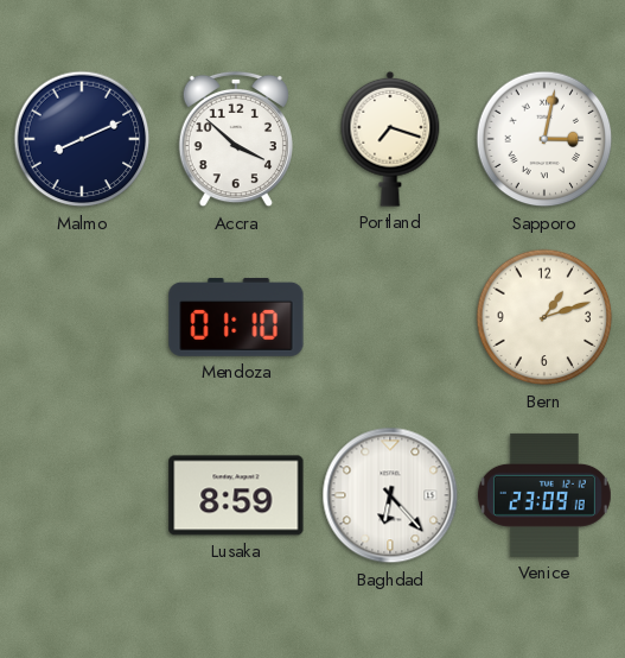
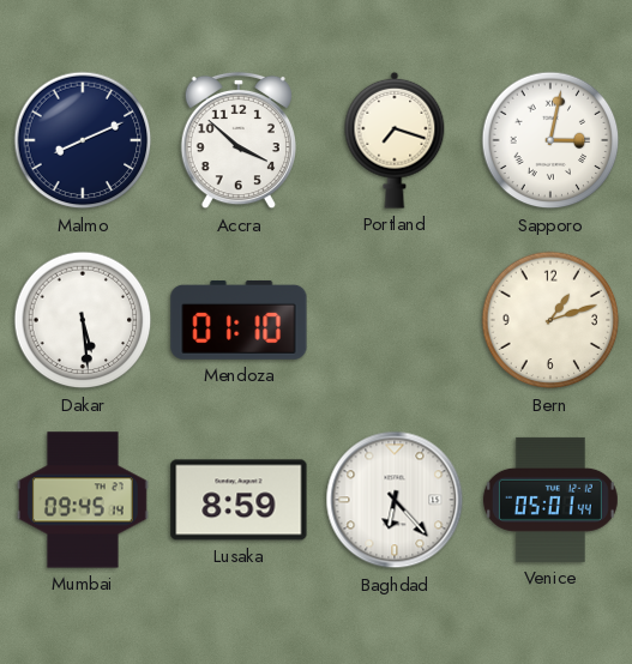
Dakar: none -> 5:29
Mumbai: none -> 09:45
Venice: 23:09 -> 05:01
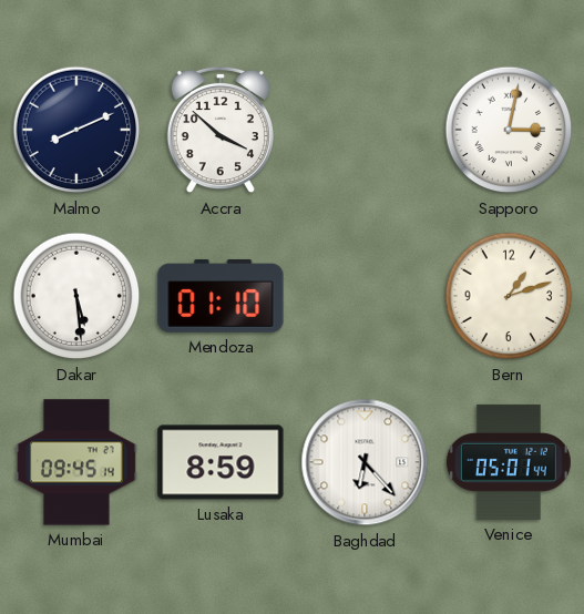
Portland: 7:18 -> none
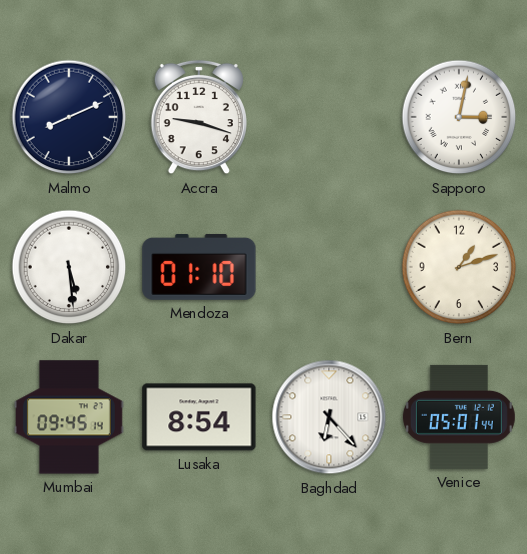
Accra: 3:52 -> 9:18
Lusaka: 8:59 -> 8:54
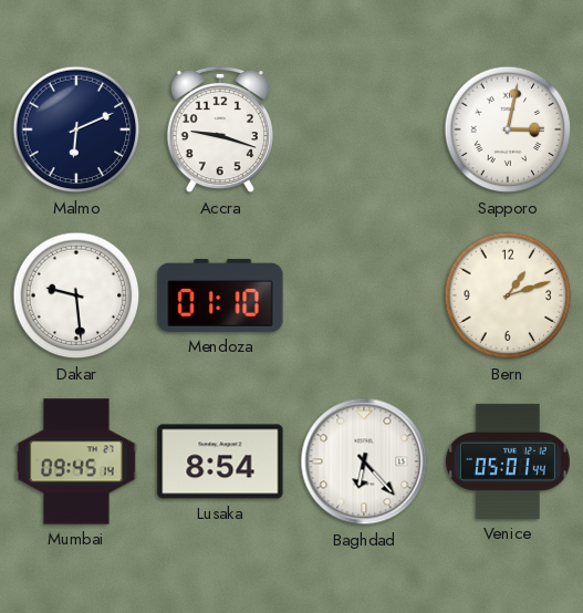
Malmo: 8:11 -> 6:11
Dakar: 5:29 -> 9:29
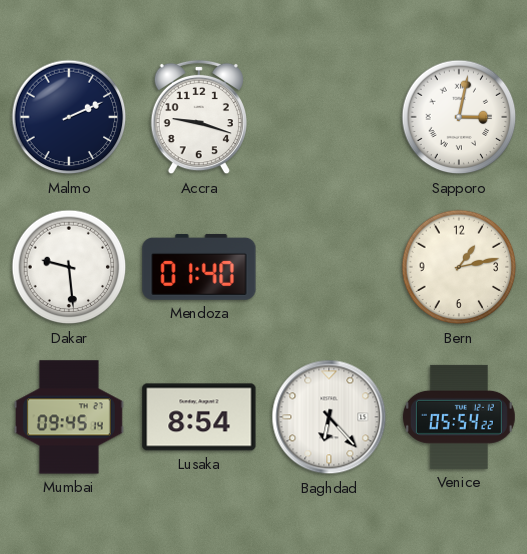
Malmo: 6:11 -> 2:11
Mendoza: 01:10 -> 01:40
Bern: 1:12 -> 1:13
Venice: 05:01 -> 05:54
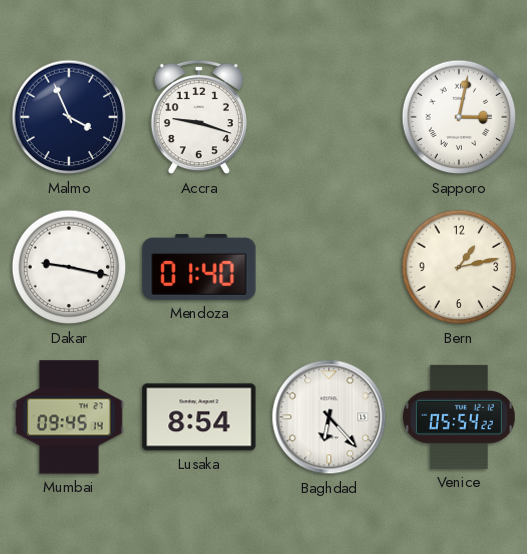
Malmo: 2:11 -> 3:56
Dakar: 9:29 -> 9:17
